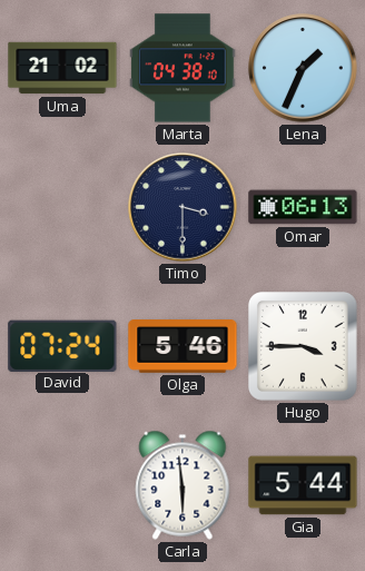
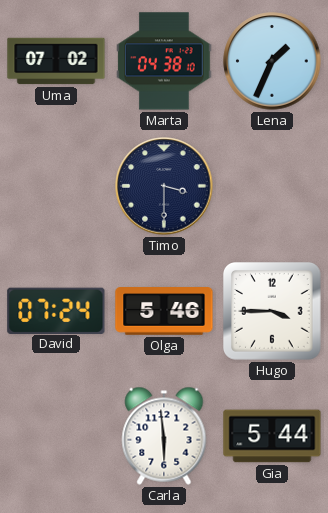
Uma: 21:02 -> 07:02
Omar: 06:13 -> none
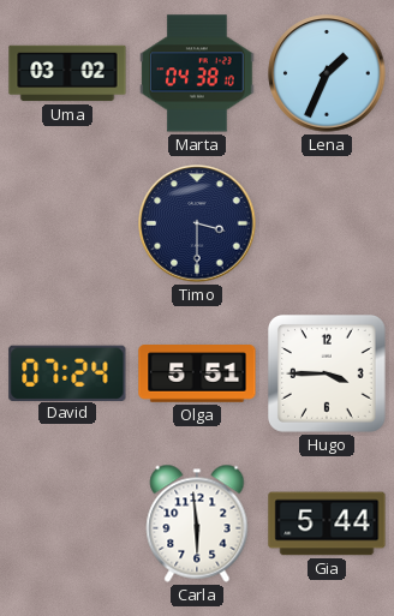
Uma: 07:02 -> 03:02
Olga: 5:46 -> 5:51
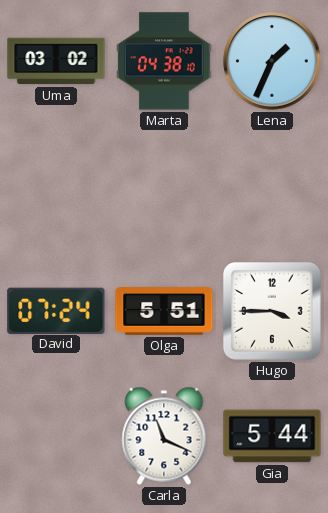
Timo: 3:30 -> none
Carla: 5:59 -> 11:19
